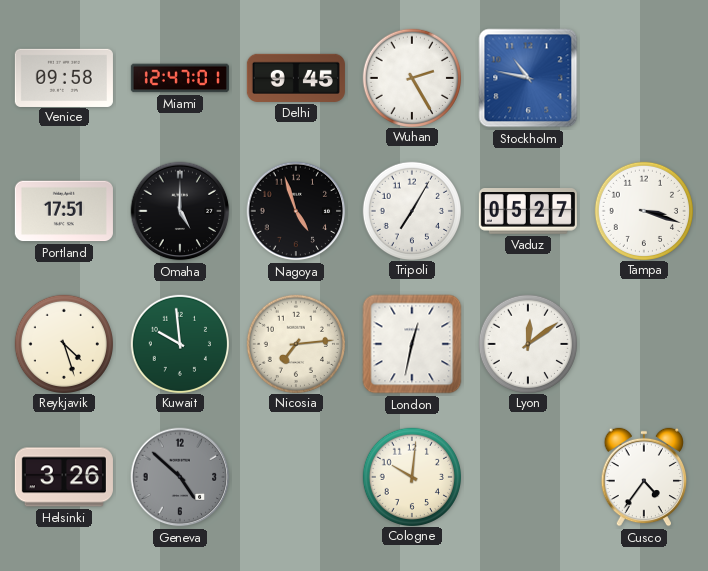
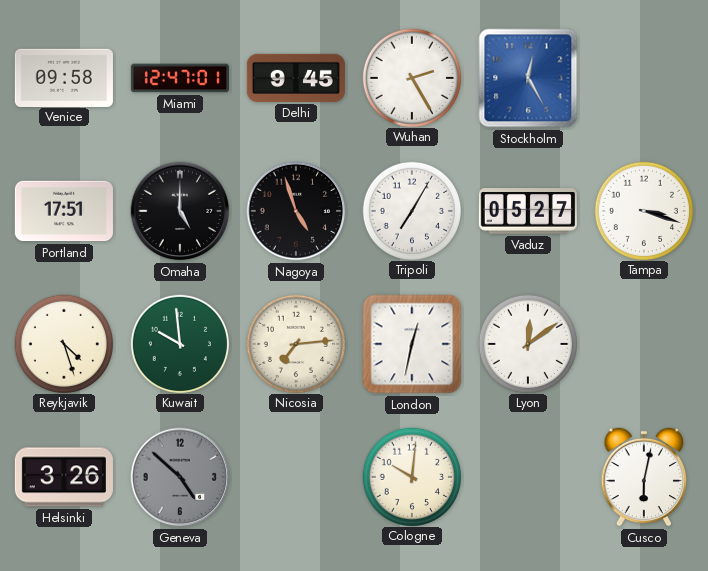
Stockholm: 10:47 -> 12:25
Cusco: 4:36 -> 6:02
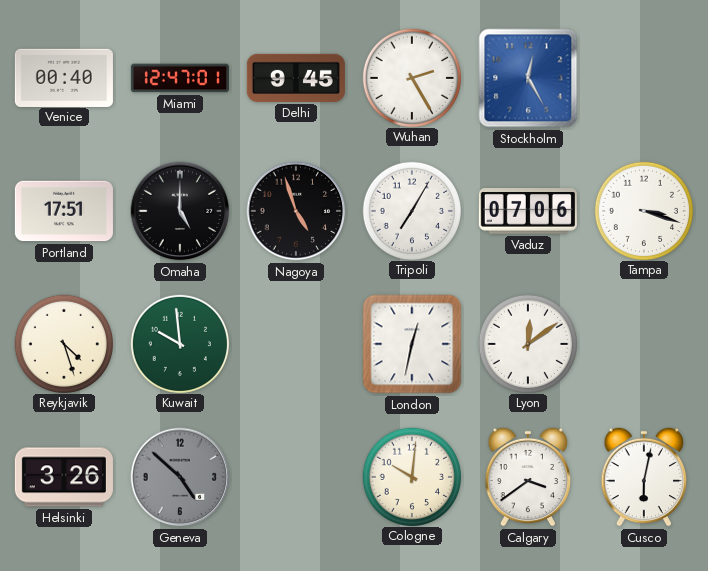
Venice: 09:58 -> 00:40
Vaduz: 05:27 -> 07:06
Nicosia: 7:14 -> none
Calgary: none -> 3:39
